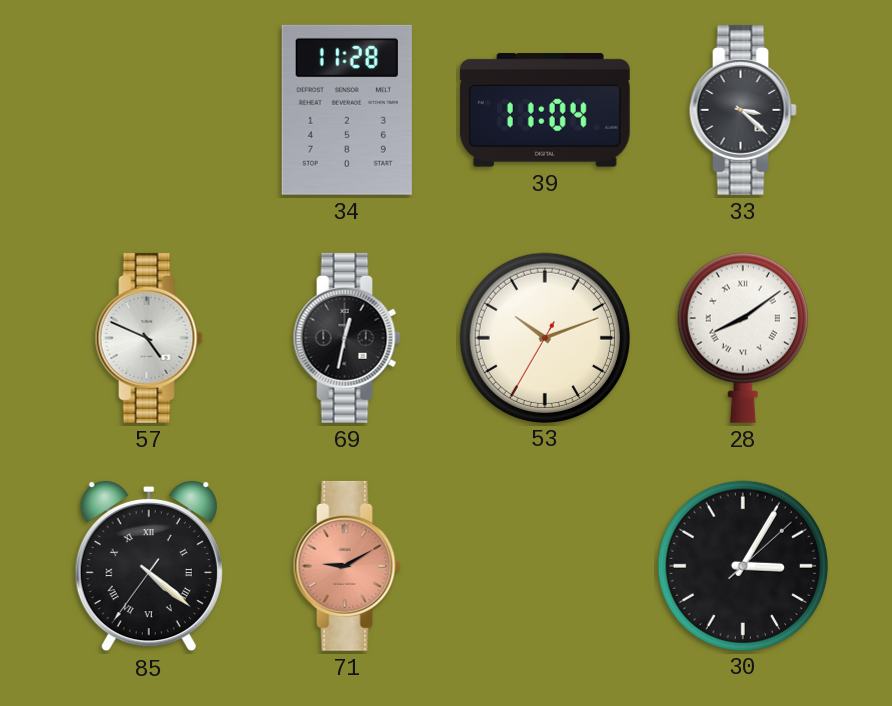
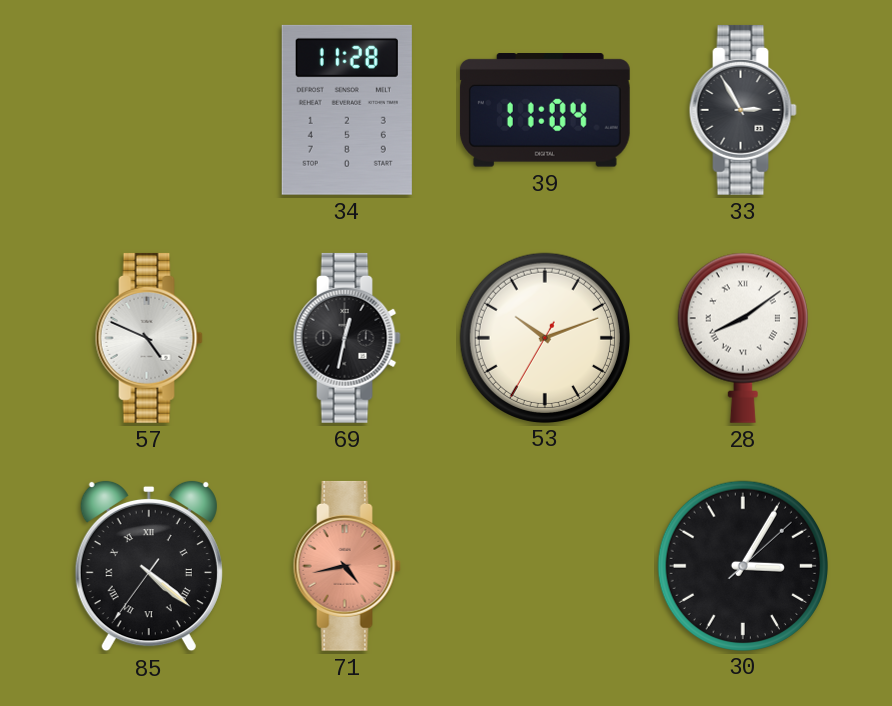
33: 3:22 -> 2:55
71: 9:10 -> 4:43
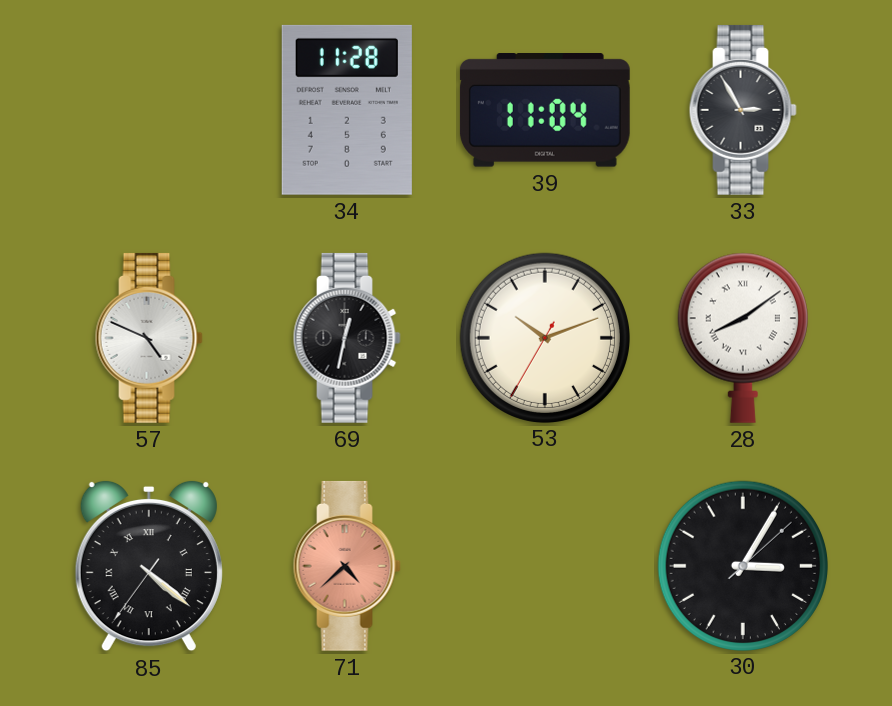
71: 4:43 -> 4:38
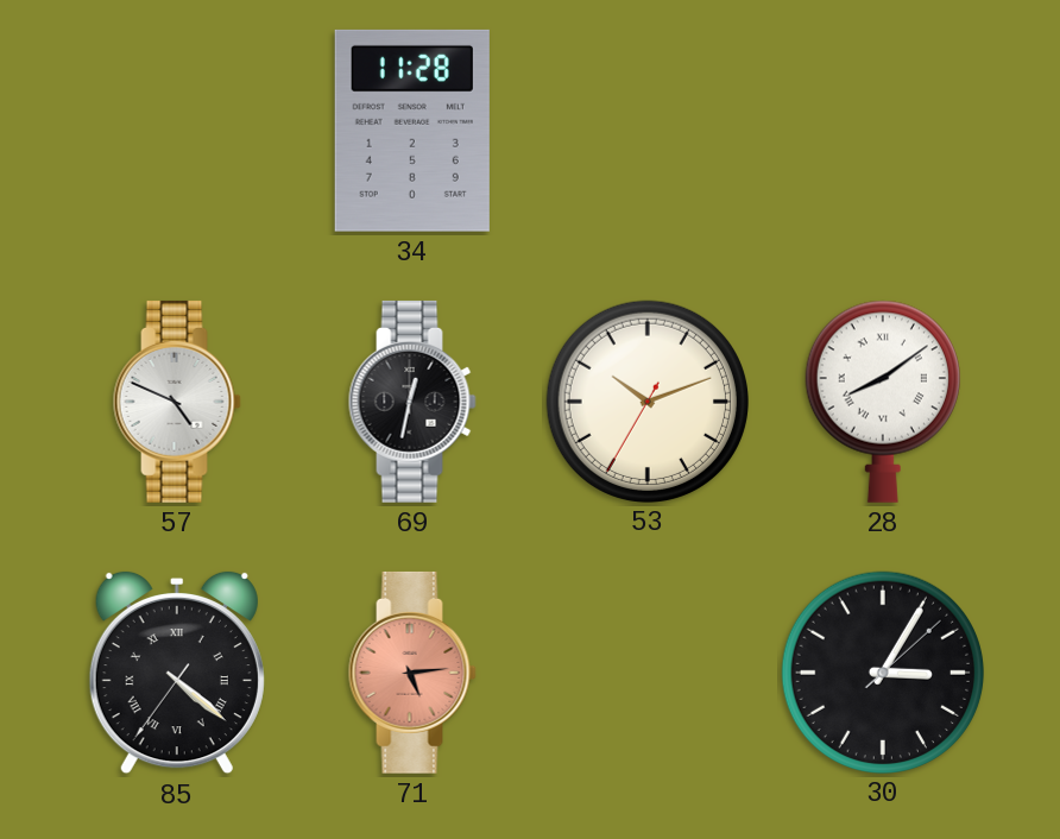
39: 11:04 -> none
33: 2:55 -> none
71: 4:38 -> 5:14
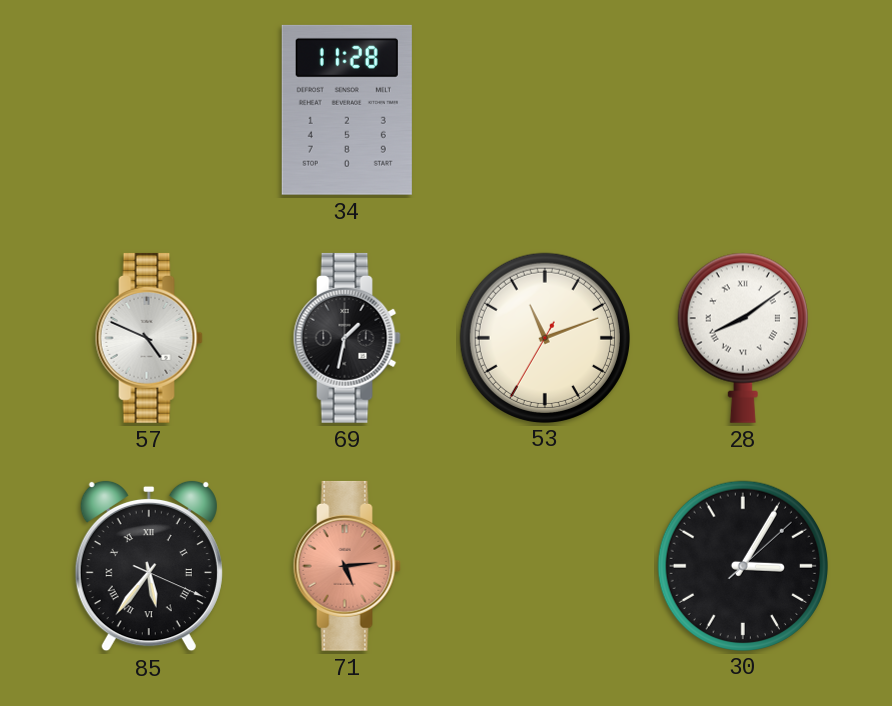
69: 12:32 -> 1:32
53: 10:11 -> 11:11
85: 4:21 -> 5:36
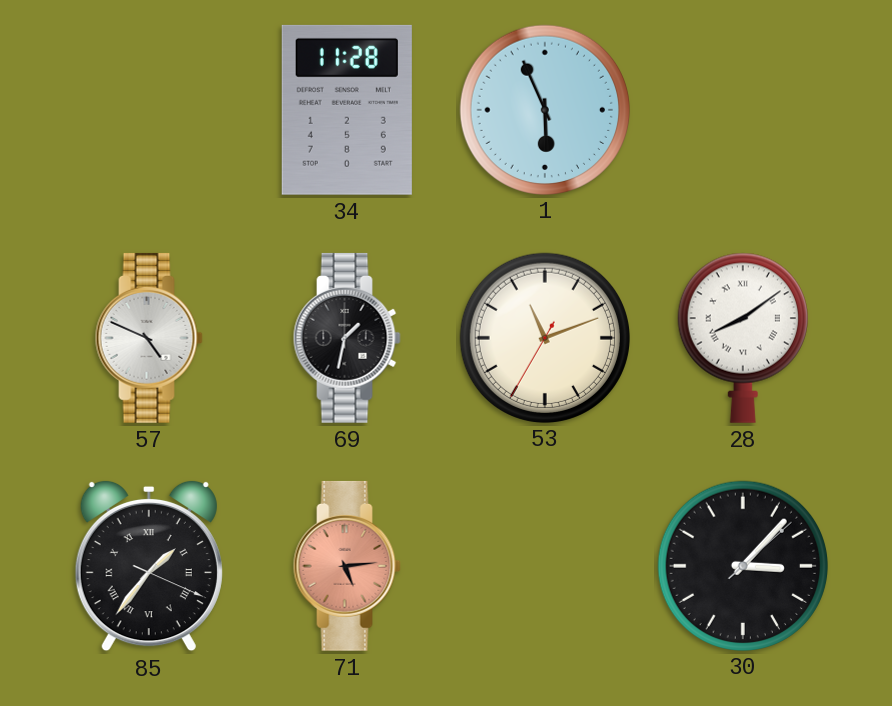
1: none -> 5:56
85: 5:36 -> 1:36
30: 3:05 -> 3:07
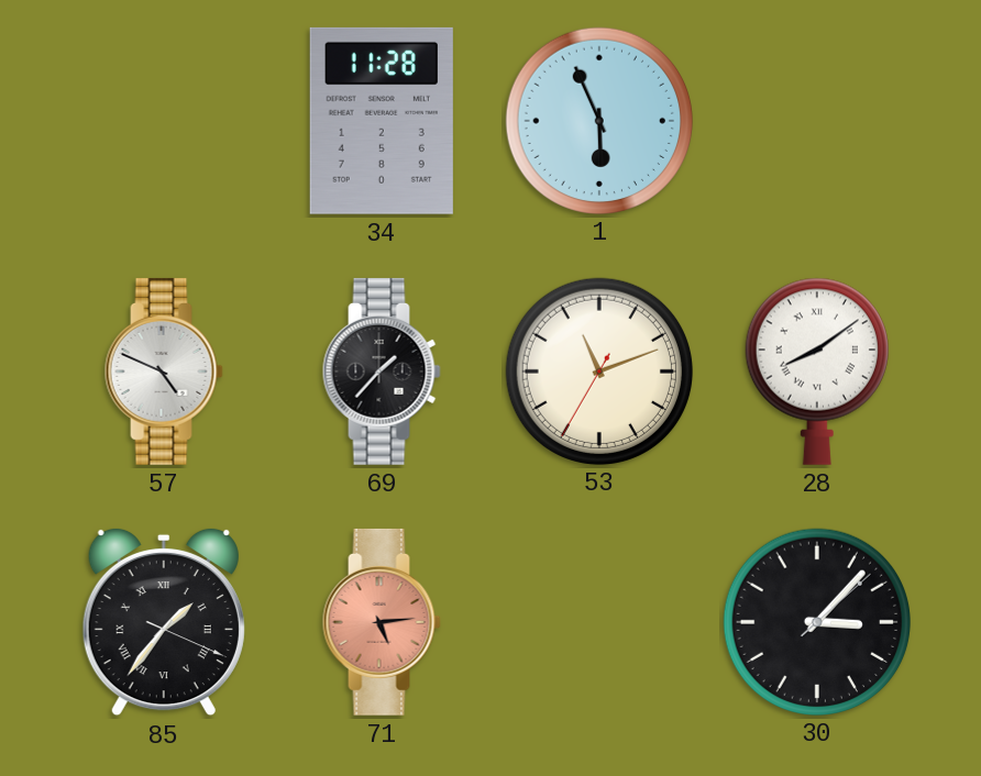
69: 1:32 -> 1:37
